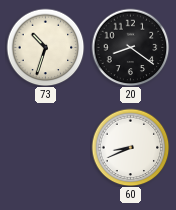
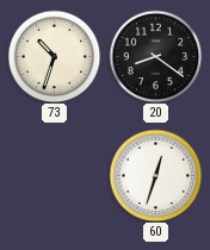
60: 8:41 -> 12:33
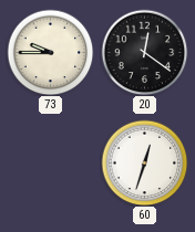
73: 10:33 -> 9:45
20: 8:21 -> 12:21
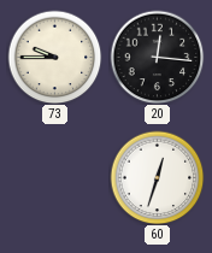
20: 12:21 -> 12:16
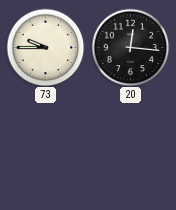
60: 12:33 -> none
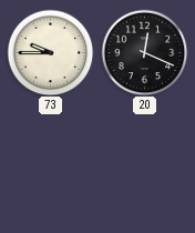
20: 12:16 -> 12:19
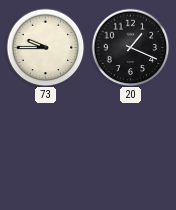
20: 12:19 -> 1:19
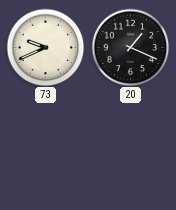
73: 9:45 -> 9:41
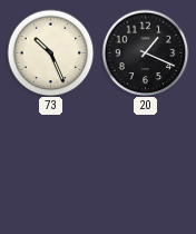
73: 9:41 -> 10:26
